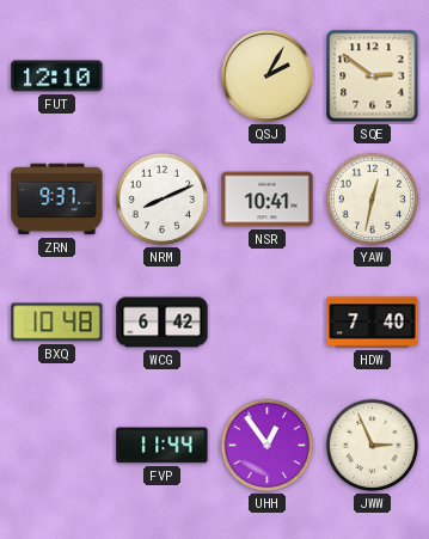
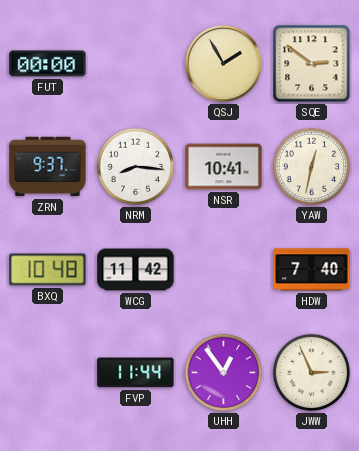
FUT: 12:10 -> 00:00
QSJ: 2:05 -> 1:55
NRM: 8:11 -> 8:16
WCG: 6:42 -> 11:42
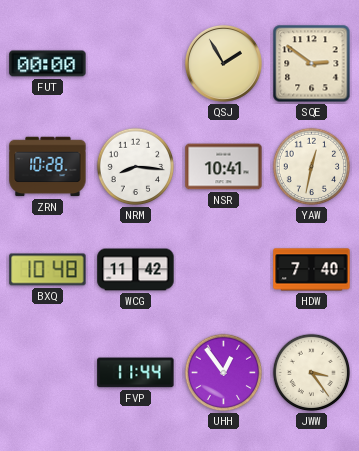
ZRN: 9:37 -> 10:28
JWW: 2:56 -> 3:24
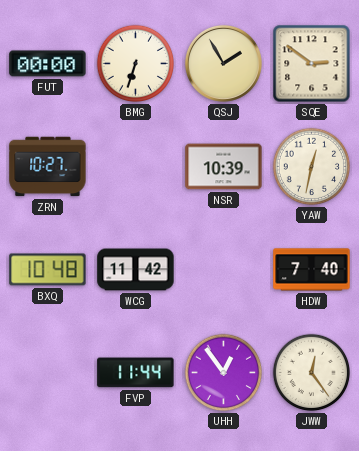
BMG: none -> 6:33
ZRN: 10:28 -> 10:27
NRM: 8:16 -> none
NSR: 10:41 -> 10:39
JWW: 3:24 -> 12:24
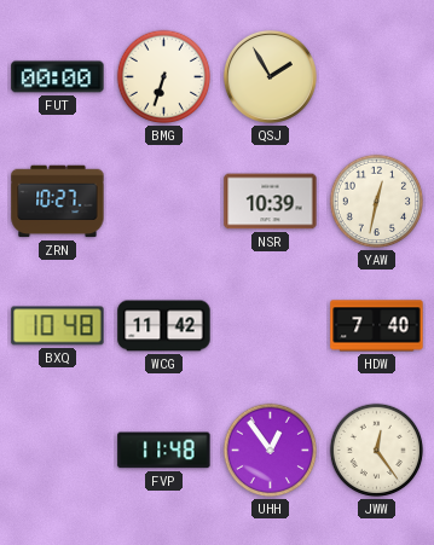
SQE: 2:51 -> none
FVP: 11:44 -> 11:48
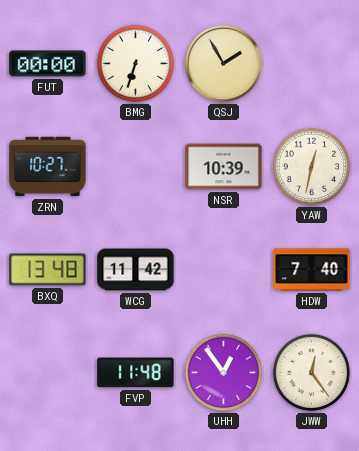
BXQ: 10:48 -> 13:48
